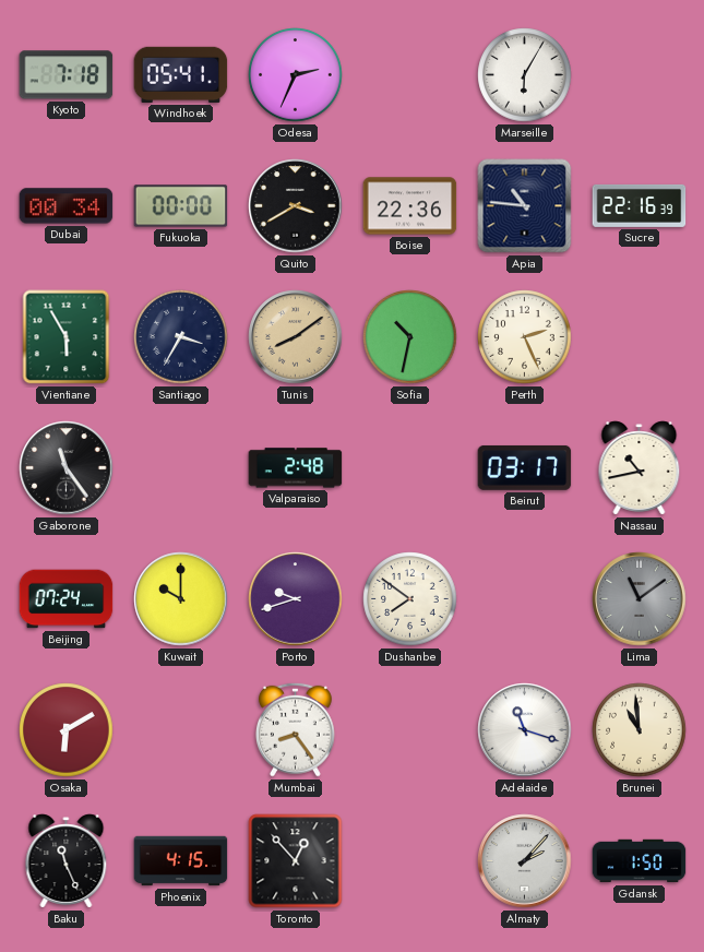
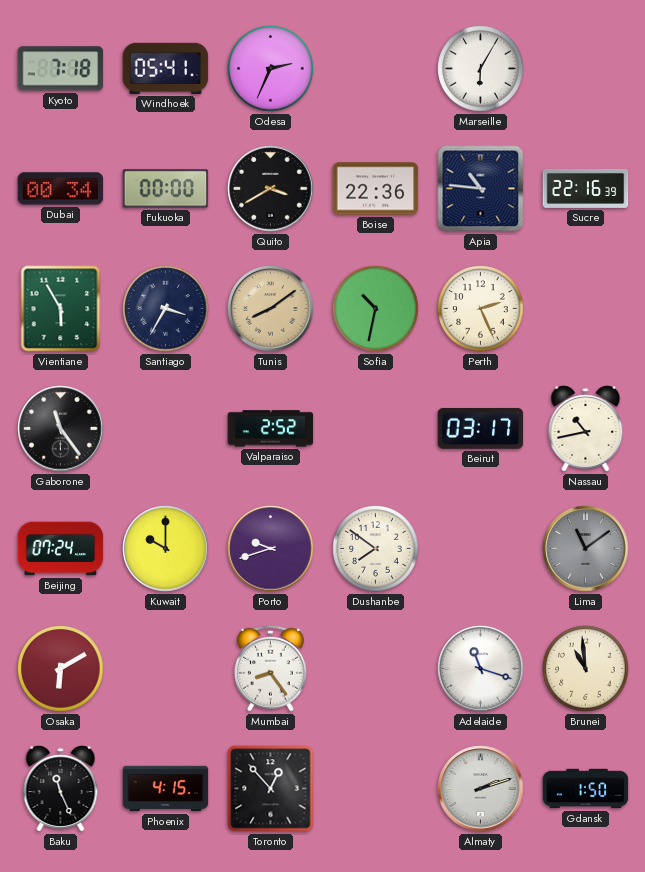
Valparaiso: 2:48 -> 2:52
Almaty: 2:07 -> 2:12
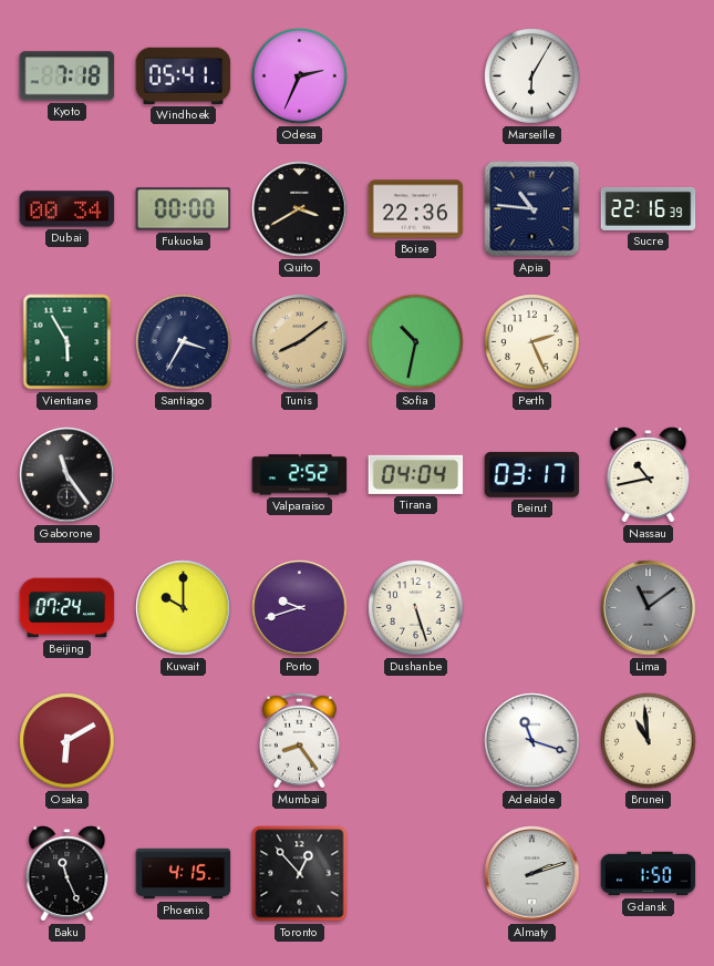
Tirana: none -> 04:04
Dushanbe: 7:51 -> 5:27
